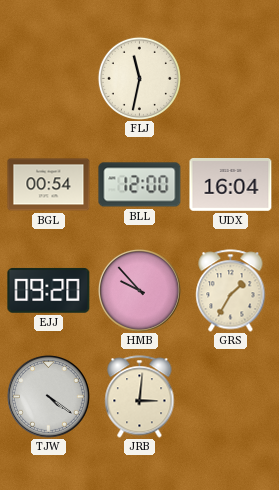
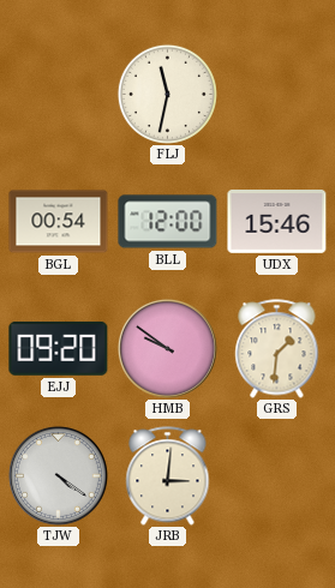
UDX: 16:04 -> 15:46
HMB: 9:53 -> 9:51
GRS: 1:35 -> 1:31
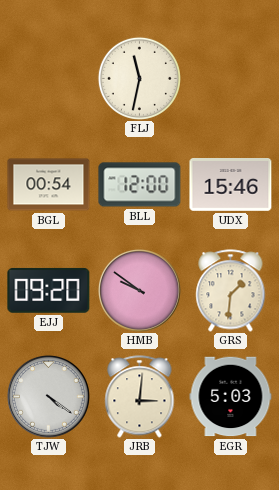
EGR: none -> 5:03
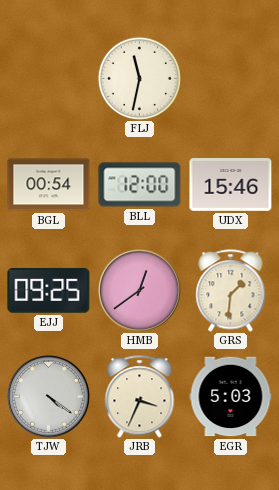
EJJ: 09:20 -> 09:25
HMB: 9:51 -> 12:39
JRB: 3:01 -> 3:34
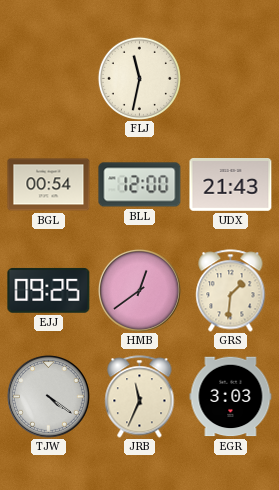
UDX: 15:46 -> 21:43
JRB: 3:34 -> 11:34
EGR: 5:03 -> 3:03
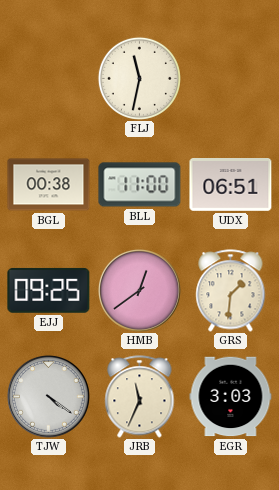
BGL: 00:54 -> 00:38
BLL: 12:00 -> 11:00
UDX: 21:43 -> 06:51
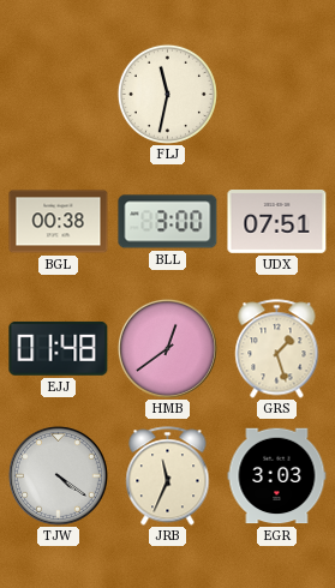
BLL: 11:00 -> 3:00
UDX: 06:51 -> 07:51
EJJ: 09:25 -> 01:48
GRS: 1:31 -> 1:27
